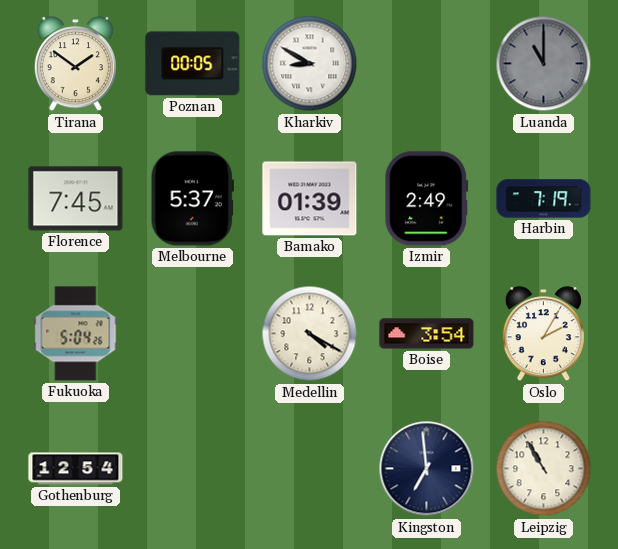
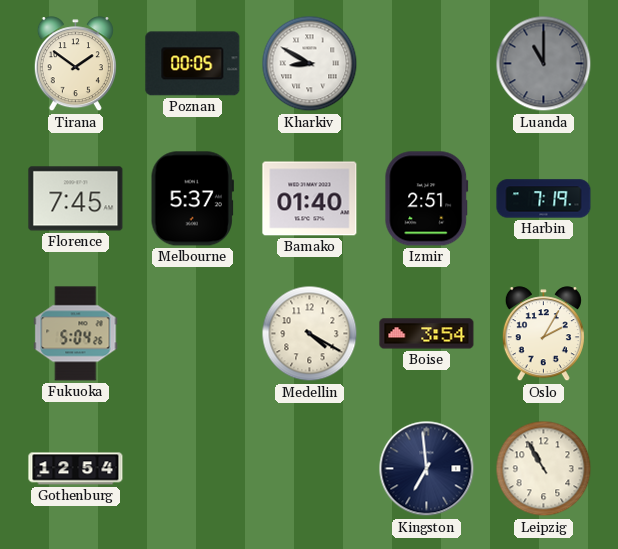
Bamako: 01:39 -> 01:40
Izmir: 2:49 -> 2:51
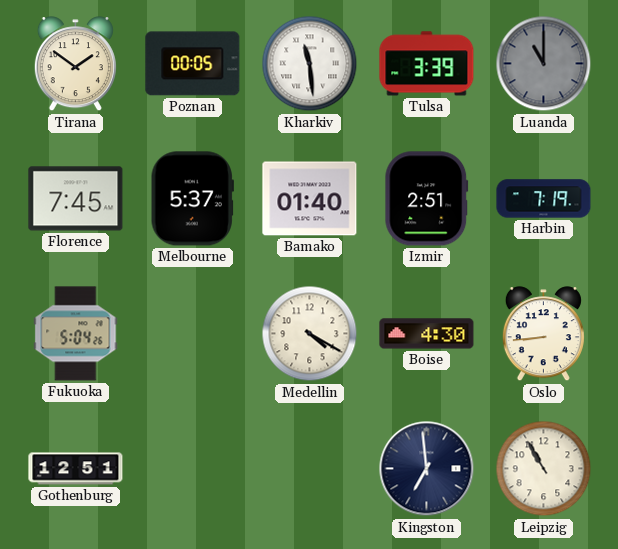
Kharkiv: 8:50 -> 11:29
Tulsa: none -> 3:39
Boise: 3:54 -> 4:30
Oslo: 2:05 -> 8:44
Gothenburg: 12:54 -> 12:51
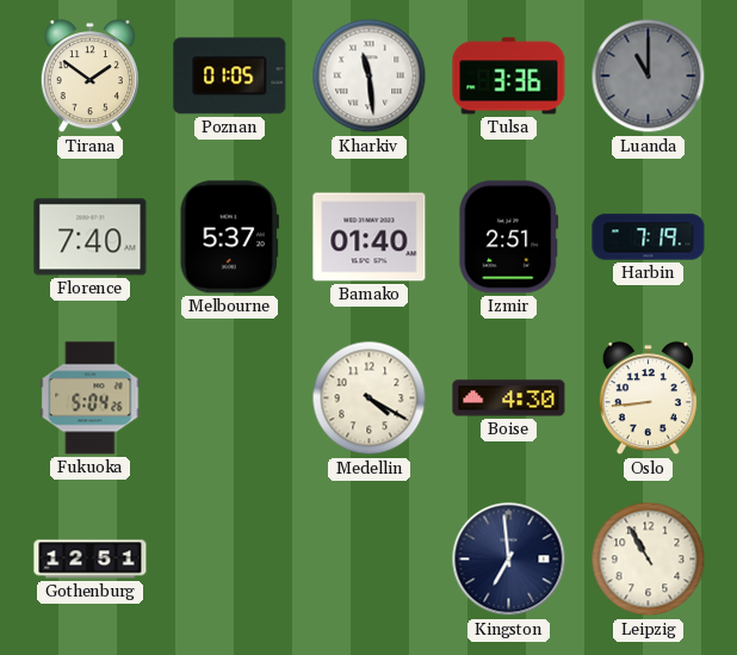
Poznan: 00:05 -> 01:05
Tulsa: 3:39 -> 3:36
Florence: 7:45 -> 7:40
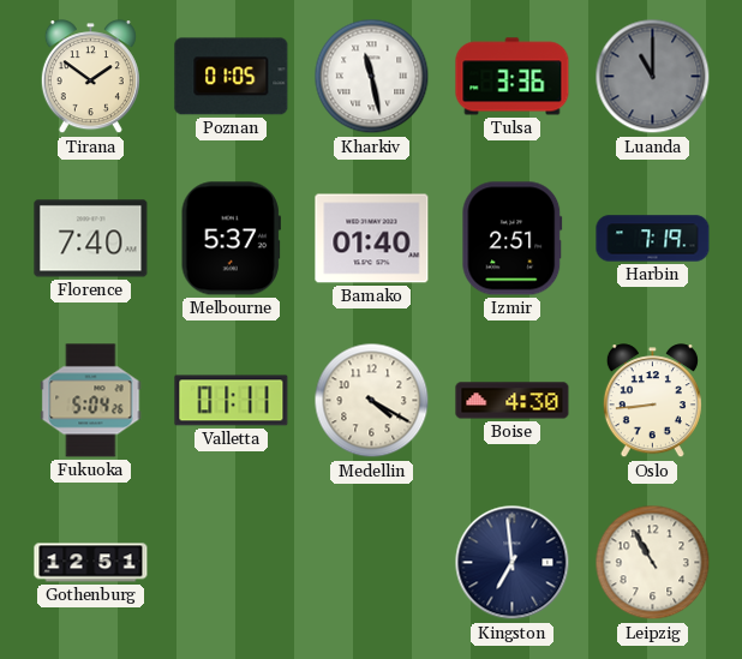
Kharkiv: 11:29 -> 11:28
Valletta: none -> 01:11
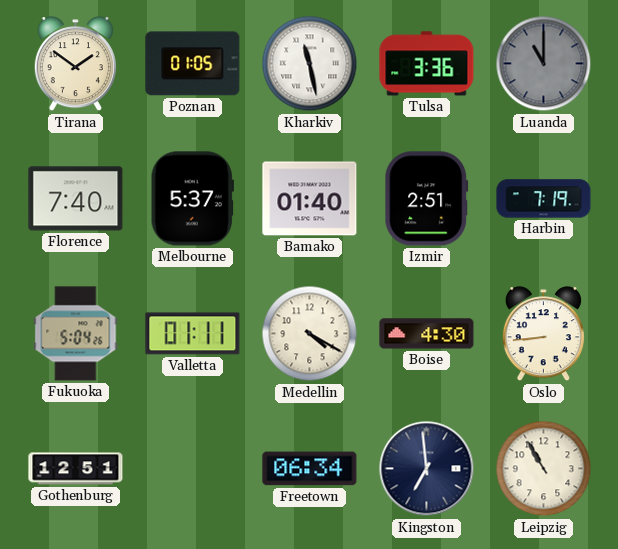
Freetown: none -> 06:34
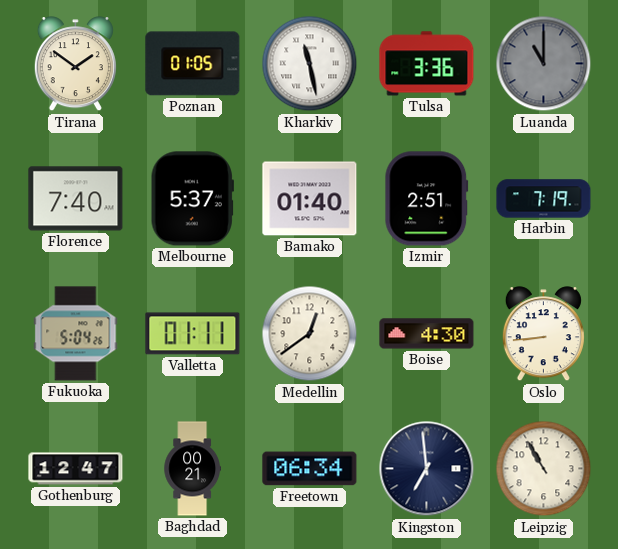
Medellin: 4:20 -> 12:39
Gothenburg: 12:51 -> 12:47
Baghdad: none -> 00:21
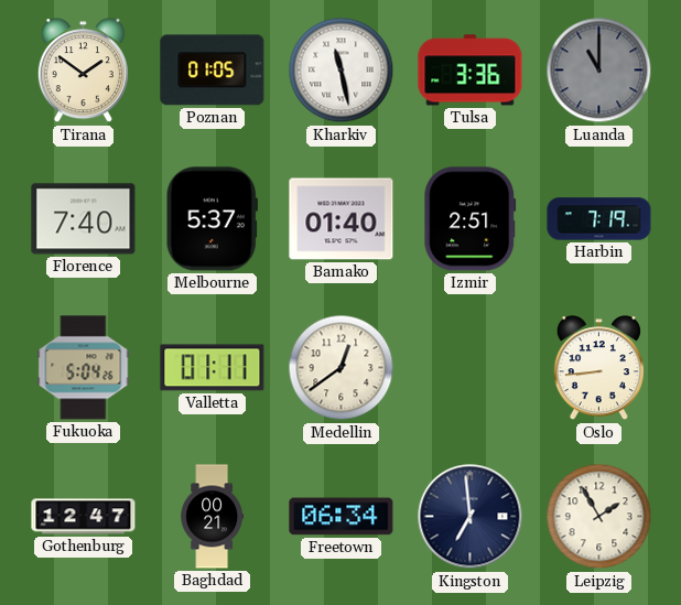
Boise: 4:30 -> none
Leipzig: 10:55 -> 1:55
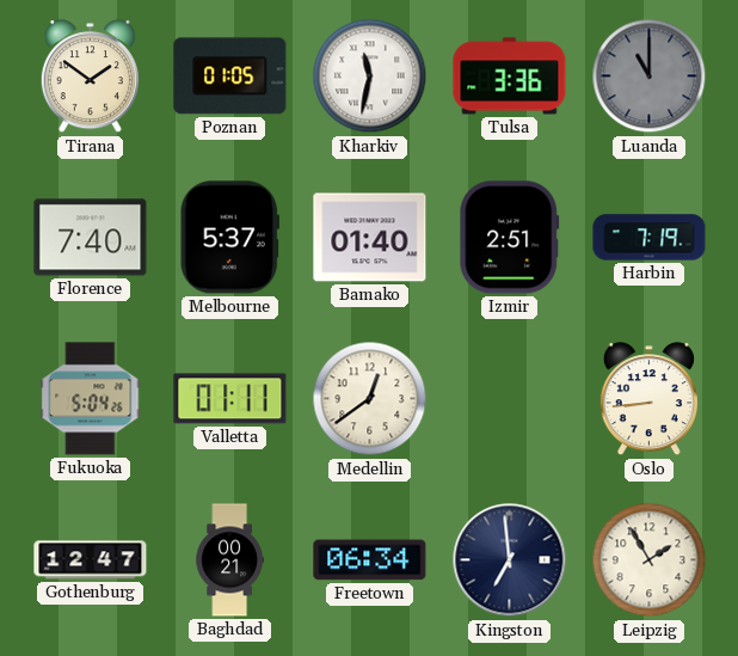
Kharkiv: 11:28 -> 11:32
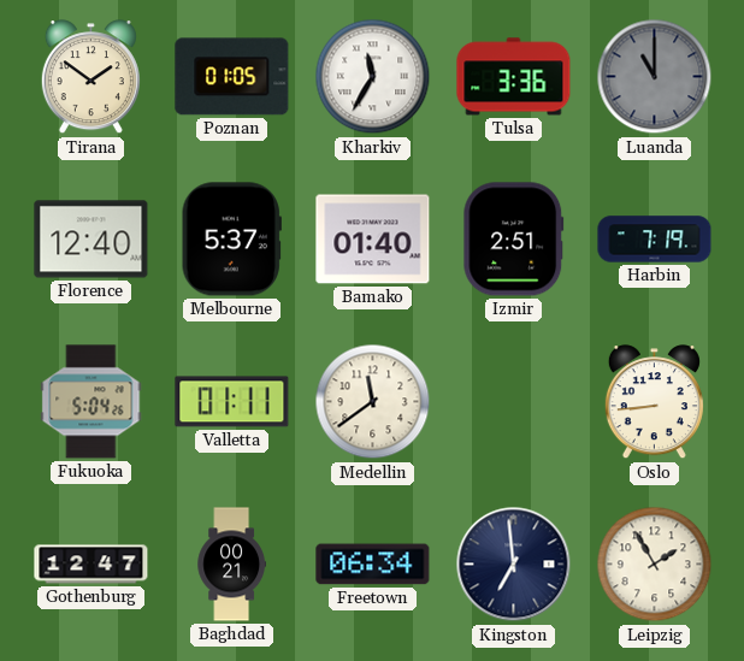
Kharkiv: 11:32 -> 11:35
Florence: 7:40 -> 12:40
Medellin: 12:39 -> 11:39
